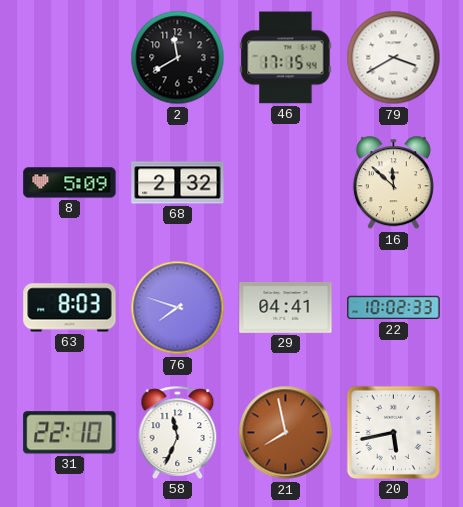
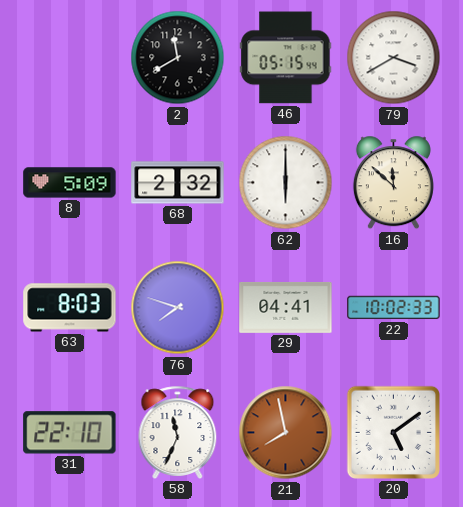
46: 17:15 -> 05:15
62: none -> 6:00
20: 5:43 -> 5:09
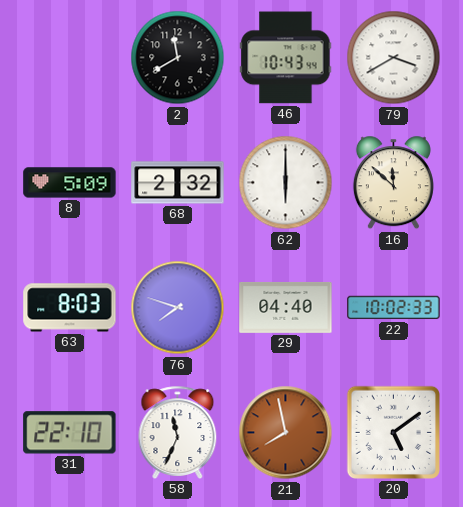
46: 05:15 -> 10:43
29: 04:41 -> 04:40
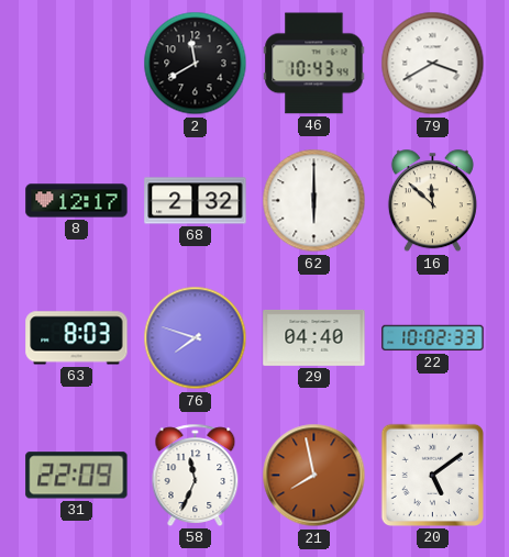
8: 5:09 -> 12:17
31: 22:10 -> 22:09
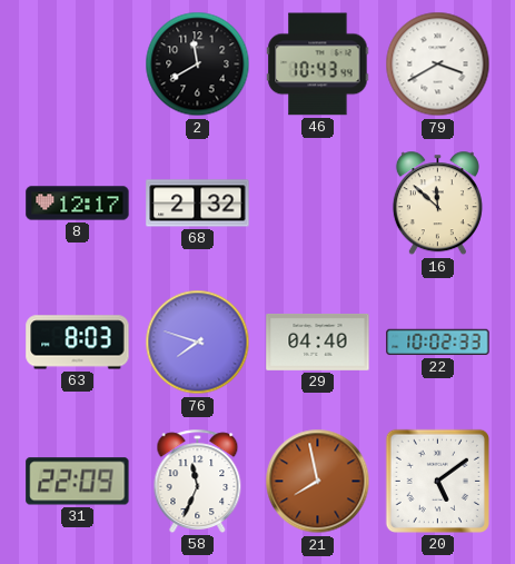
62: 6:00 -> none
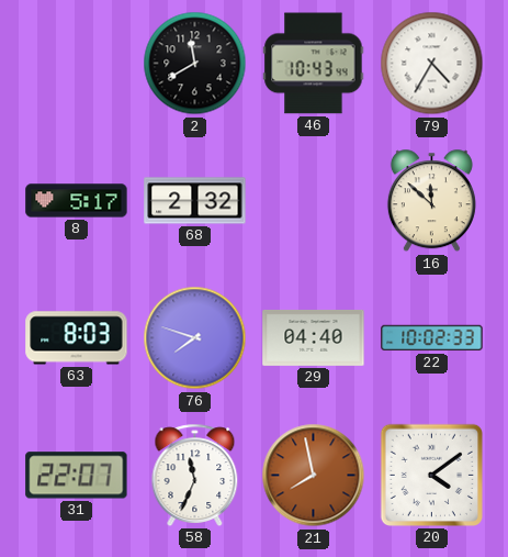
79: 3:40 -> 4:35
8: 12:17 -> 5:17
31: 22:09 -> 22:07
20: 5:09 -> 4:09
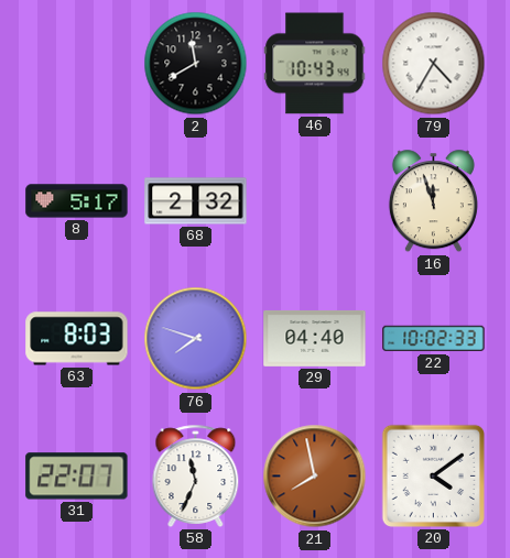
16: 11:52 -> 11:57
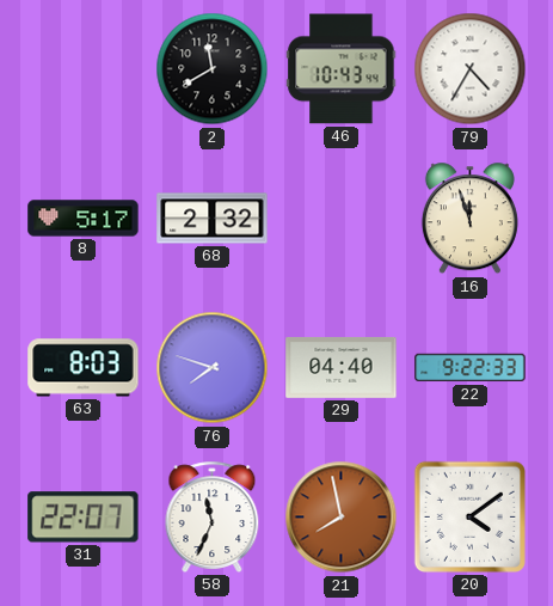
22: 10:02 -> 9:22
